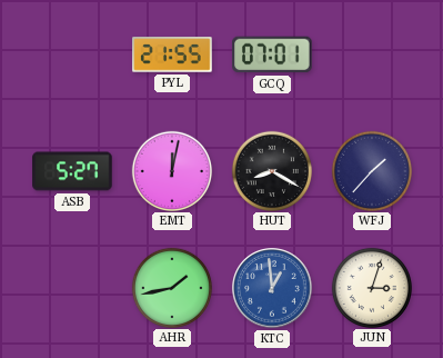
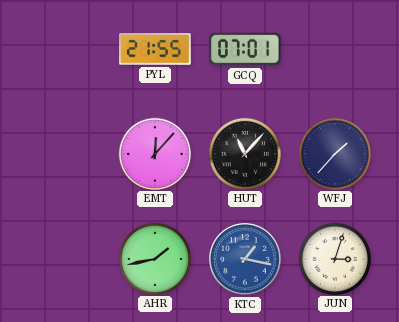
ASB: 5:27 -> none
EMT: 12:02 -> 12:07
HUT: 8:20 -> 11:07
KTC: 12:59 -> 1:17
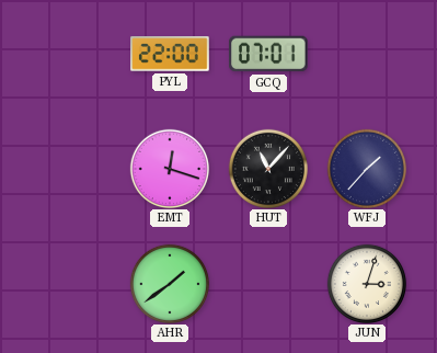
PYL: 21:55 -> 22:00
EMT: 12:07 -> 12:18
AHR: 1:43 -> 1:39
KTC: 1:17 -> none
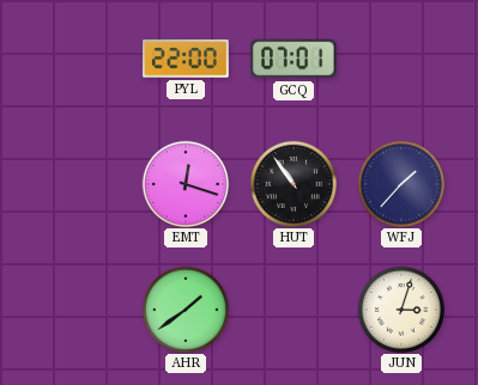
HUT: 11:07 -> 10:54
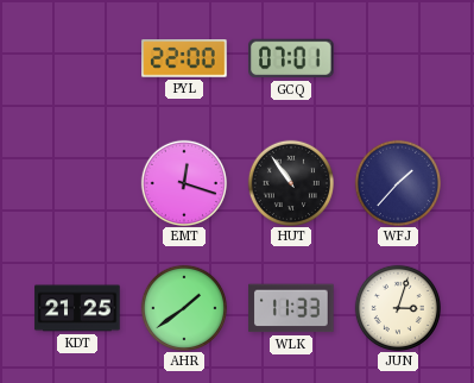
KDT: none -> 21:25
WLK: none -> 11:33
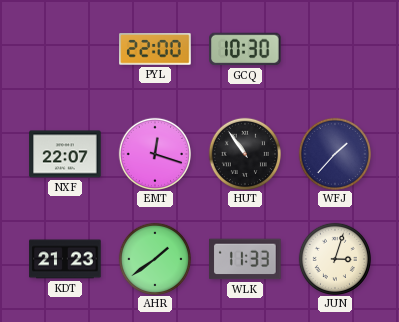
GCQ: 07:01 -> 10:30
NXF: none -> 22:07
KDT: 21:25 -> 21:23
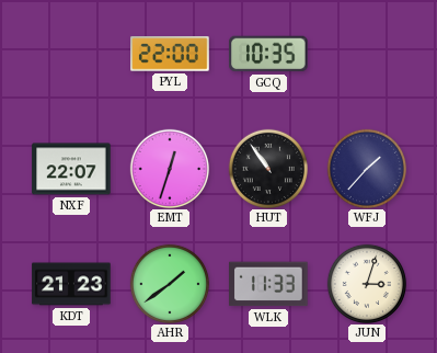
GCQ: 10:30 -> 10:35
EMT: 12:18 -> 12:33
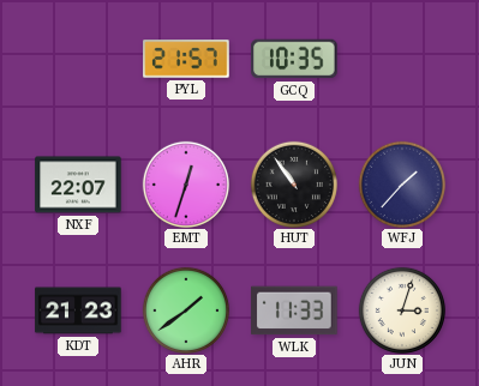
PYL: 22:00 -> 21:57
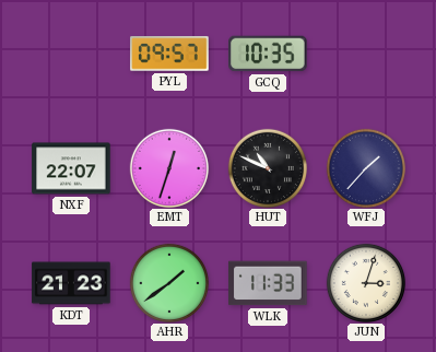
PYL: 21:57 -> 09:57
HUT: 10:54 -> 10:49
